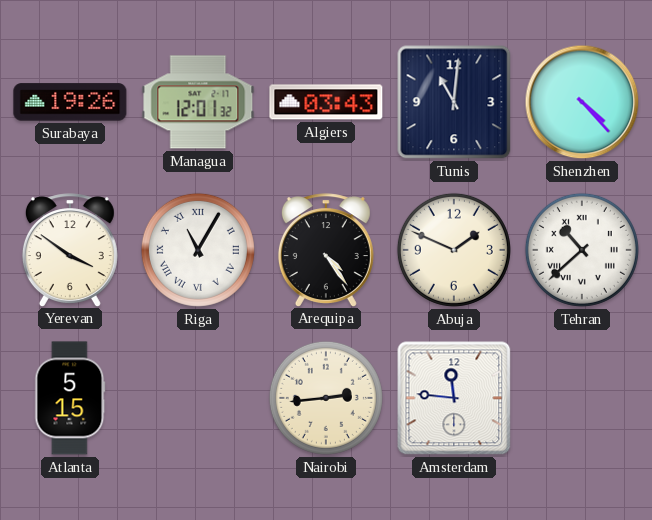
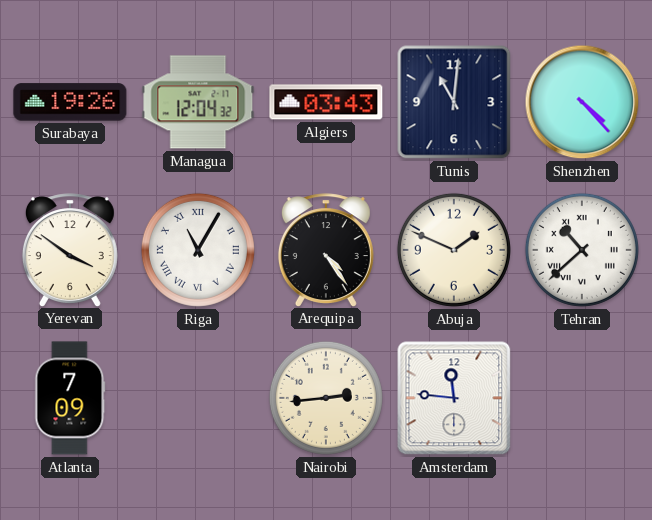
Managua: 12:01 -> 12:04
Atlanta: 5:15 -> 7:09
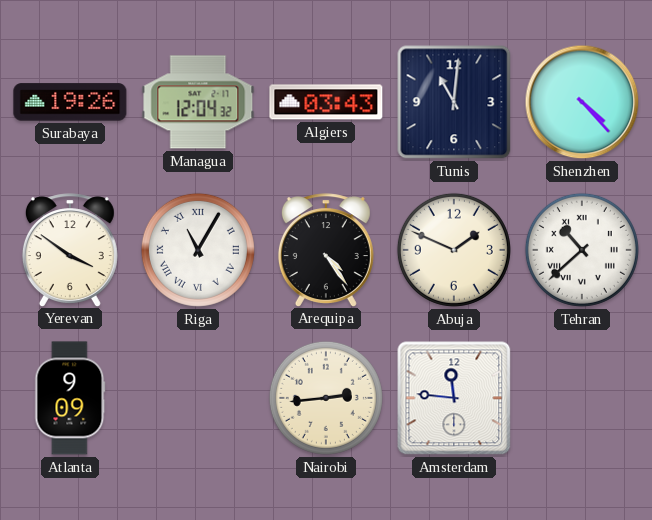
Atlanta: 7:09 -> 9:09
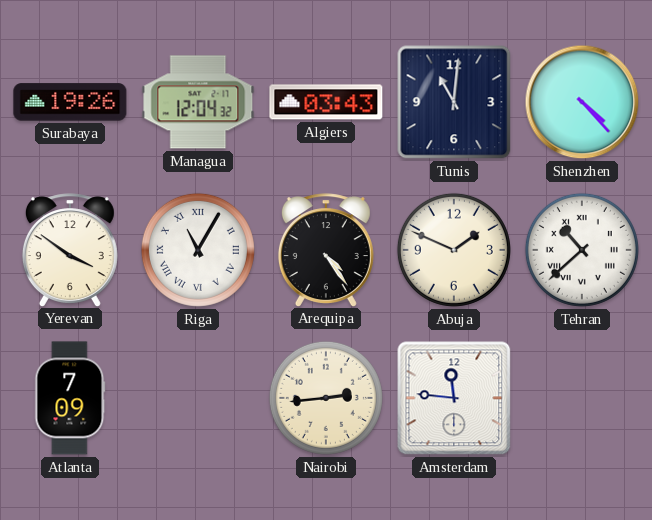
Atlanta: 9:09 -> 7:09
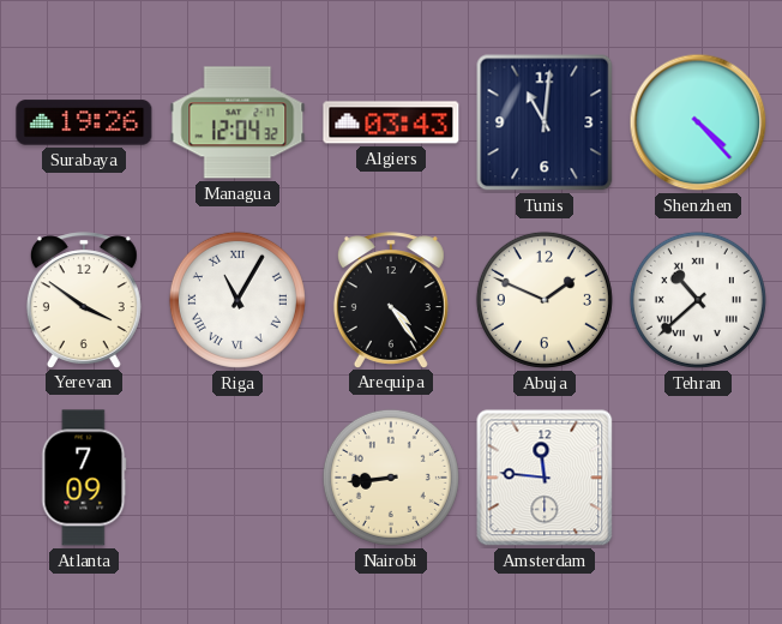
Nairobi: 2:44 -> 8:44
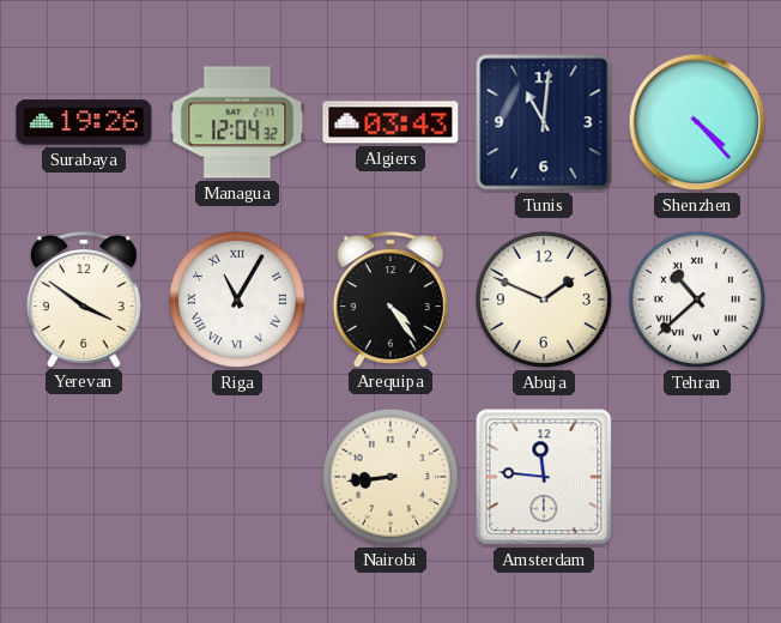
Atlanta: 7:09 -> none
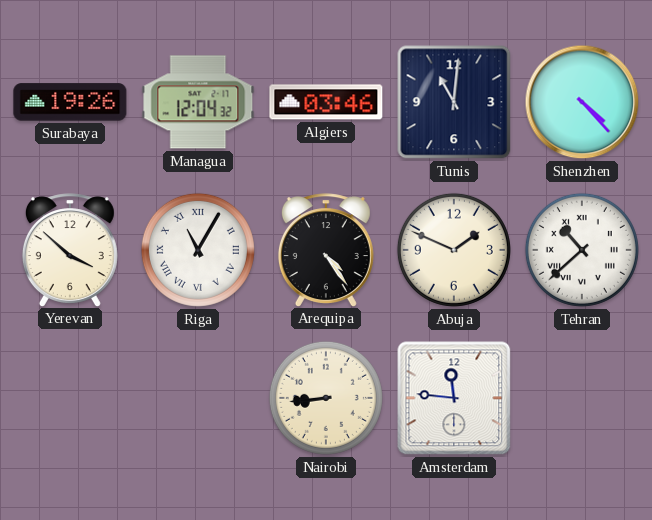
Algiers: 03:43 -> 03:46
Yerevan: 3:51 -> 3:52
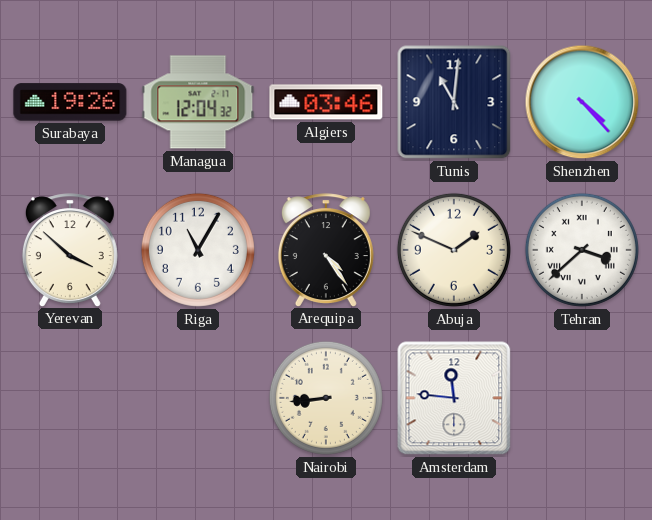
Riga numerals: Roman -> Arabic
Tehran: 10:38 -> 3:38
